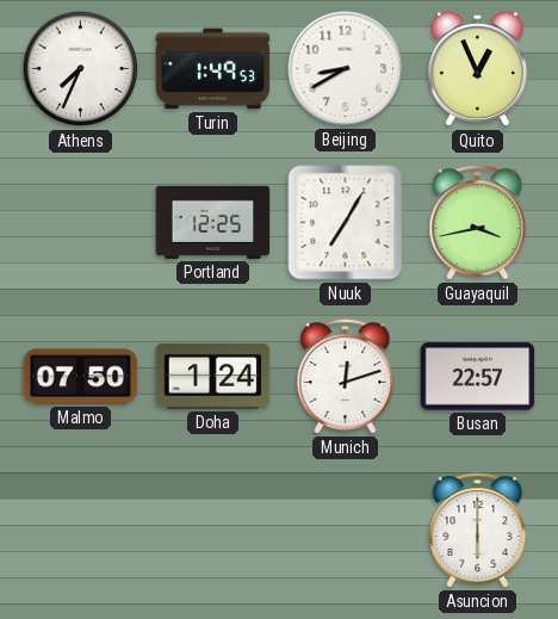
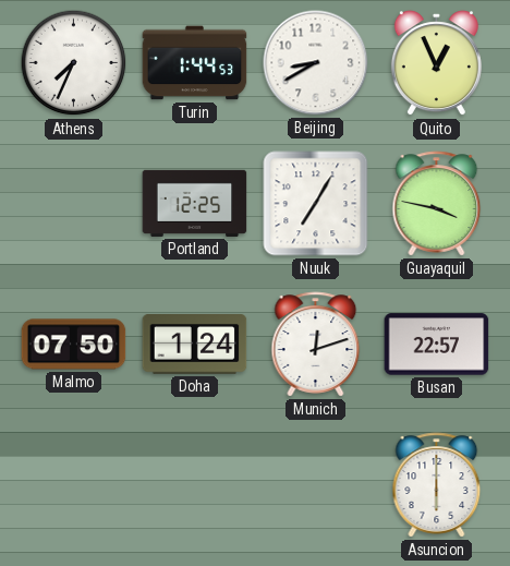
Turin: 1:49 -> 1:44
Guayaquil: 3:43 -> 3:47
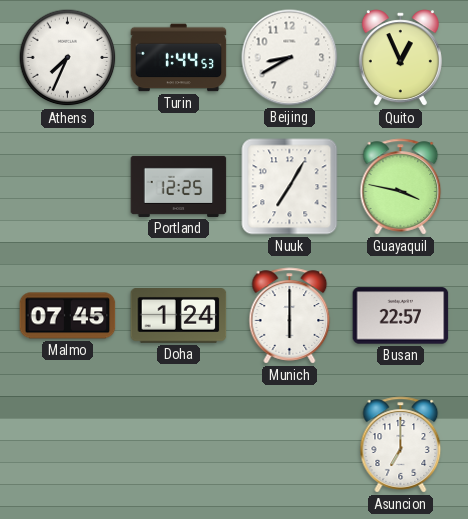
Malmo: 07:50 -> 07:45
Munich: 12:12 -> 6:00
Asuncion: 6:00 -> 7:00
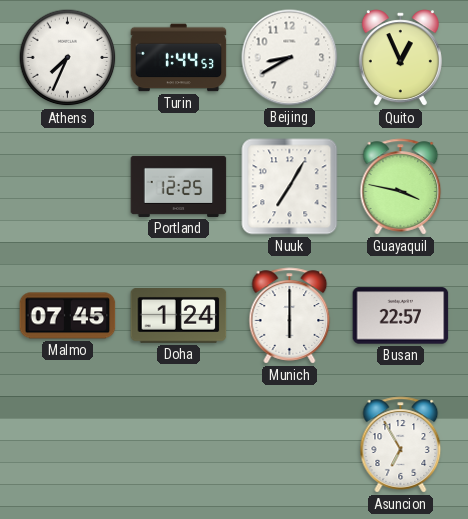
Asuncion: 7:00 -> 6:55
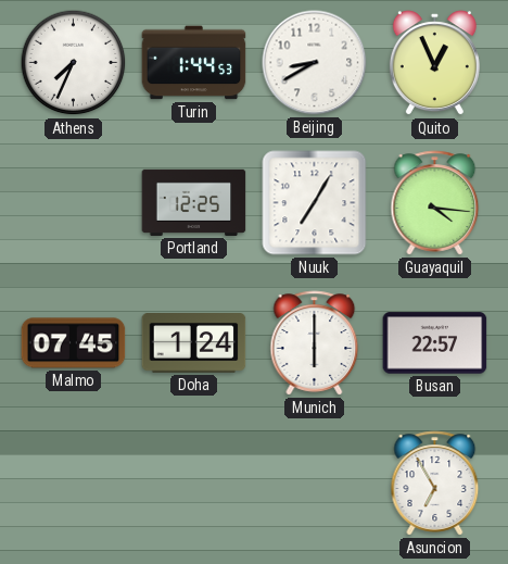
Guayaquil: 3:47 -> 4:16
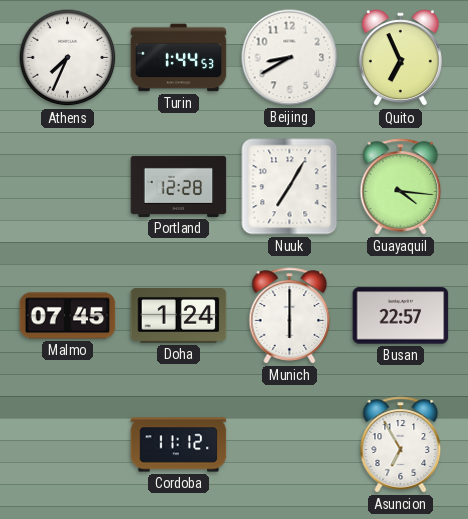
Quito: 12:56 -> 6:56
Portland: 12:25 -> 12:28
Cordoba: none -> 11:12
